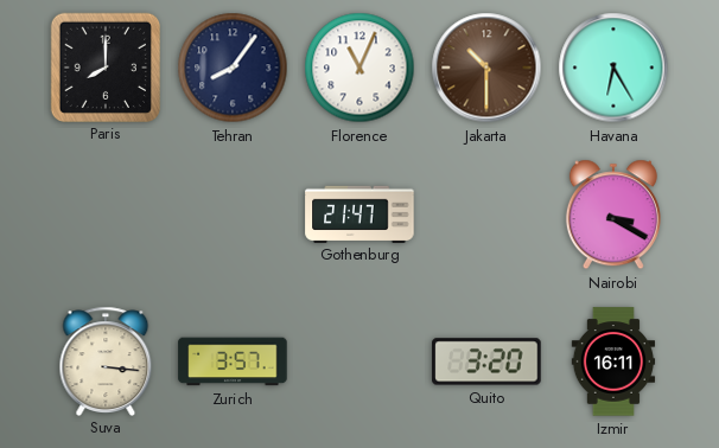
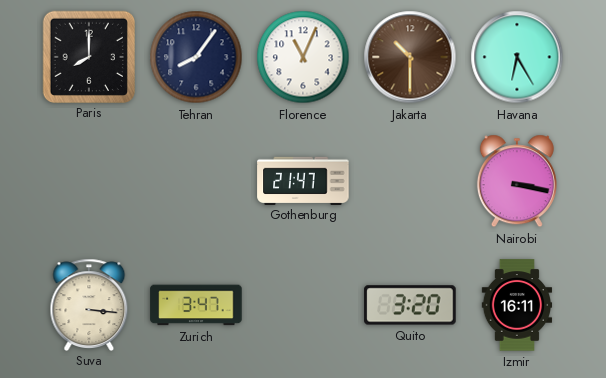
Nairobi: 3:20 -> 3:17
Zurich: 3:57 -> 3:47
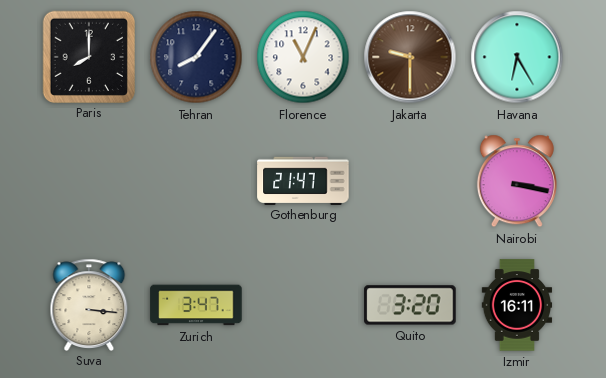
Jakarta: 10:30 -> 9:30
